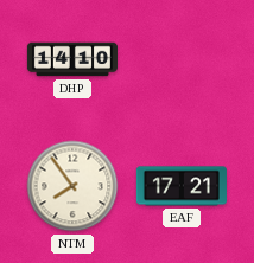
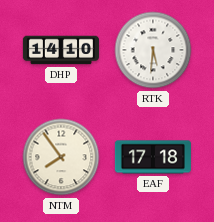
RTK: none -> 5:31
EAF: 17:21 -> 17:18
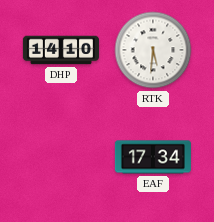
NTM: 7:54 -> none
EAF: 17:18 -> 17:34
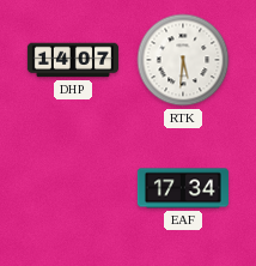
DHP: 14:10 -> 14:07
